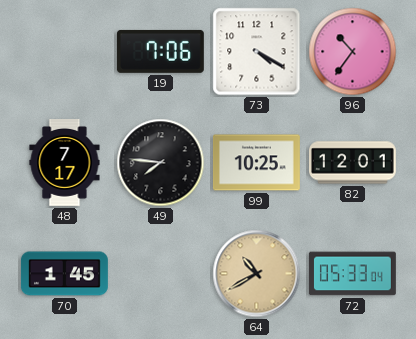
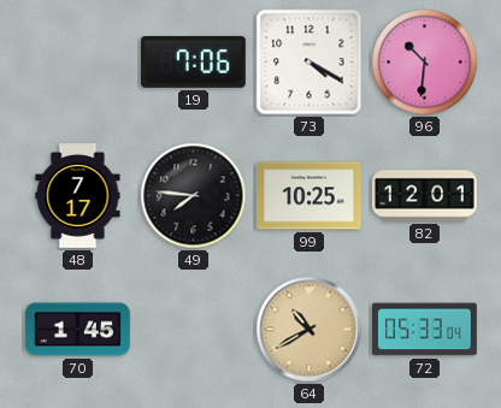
96: 10:36 -> 10:31
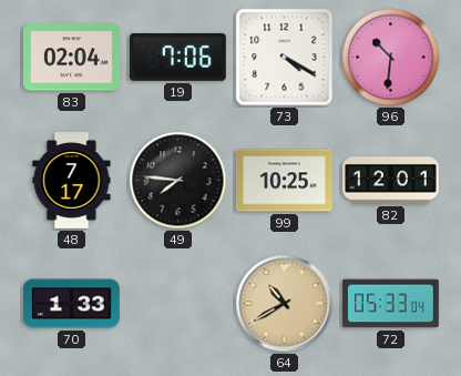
83: none -> 02:04
70: 1:45 -> 1:33
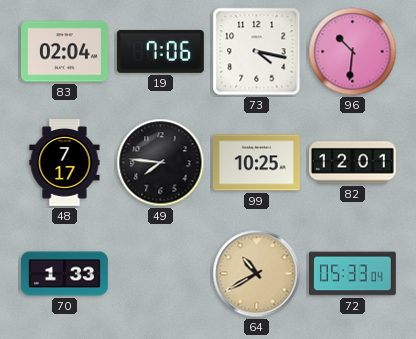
73: 4:20 -> 4:17
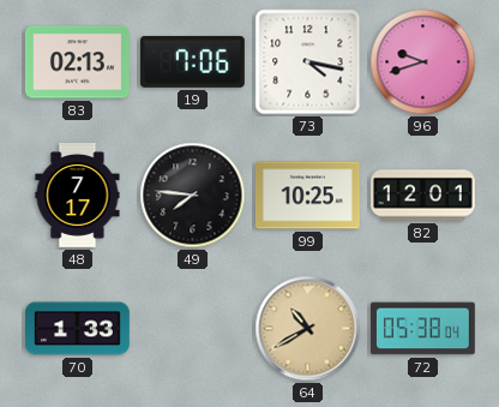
83: 02:04 -> 02:13
96: 10:31 -> 9:42
72: 05:33 -> 05:38
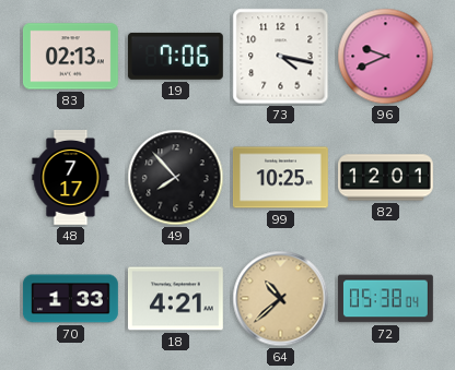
96: 9:42 -> 9:41
49: 7:46 -> 7:53
18: none -> 4:21
64: 10:40 -> 10:38
